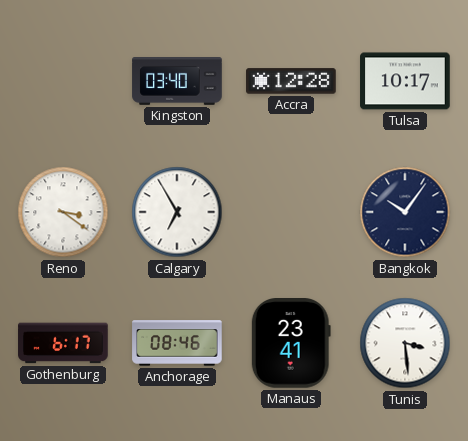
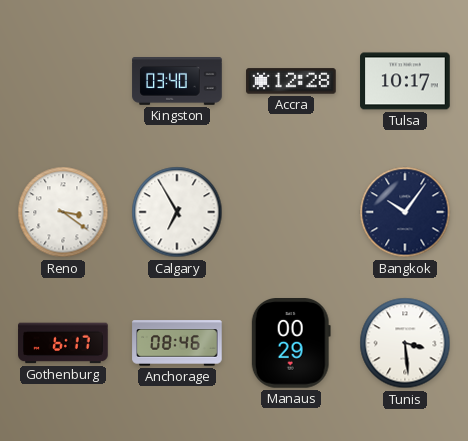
Manaus: 23:41 -> 00:29
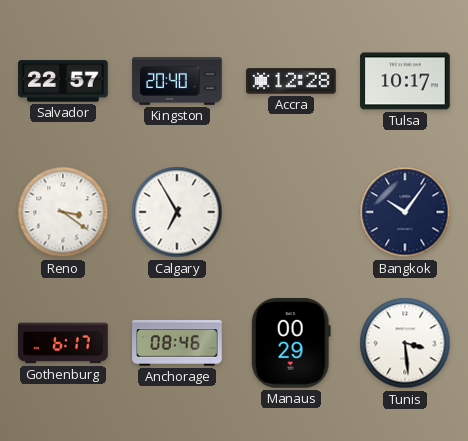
Salvador: none -> 22:57
Kingston: 03:40 -> 20:40
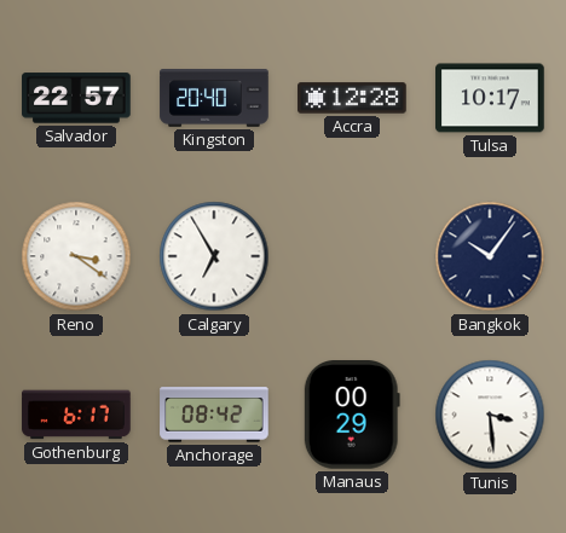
Anchorage: 08:46 -> 08:42
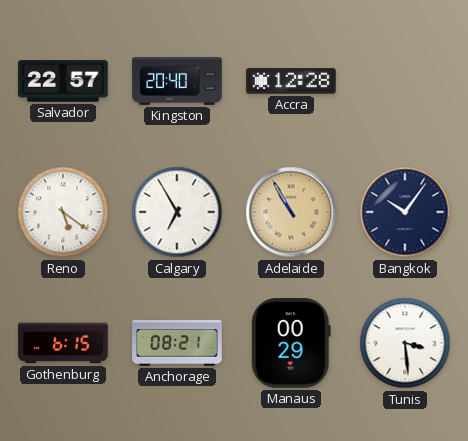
Tulsa: 10:17 -> none
Reno: 3:21 -> 5:21
Adelaide: none -> 10:55
Gothenburg: 6:17 -> 6:15
Anchorage: 08:42 -> 08:21
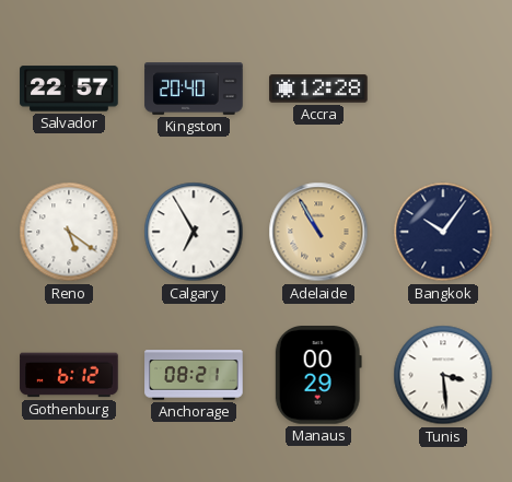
Gothenburg: 6:15 -> 6:12
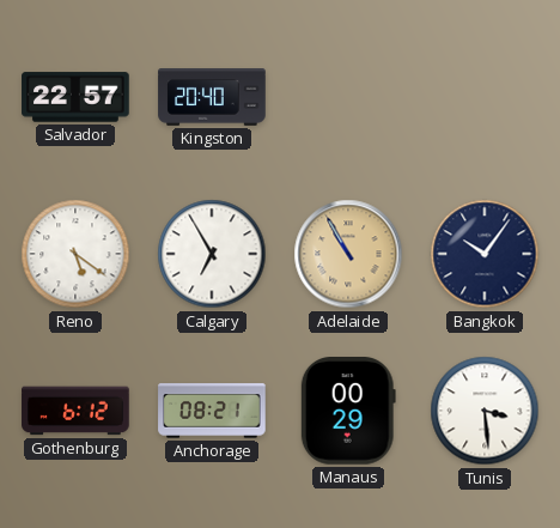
Accra: 12:28 -> none
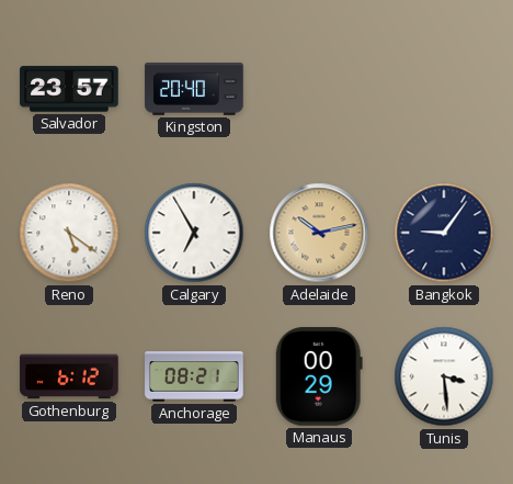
Salvador: 22:57 -> 23:57
Adelaide: 10:55 -> 10:13
Bangkok: 10:06 -> 9:06
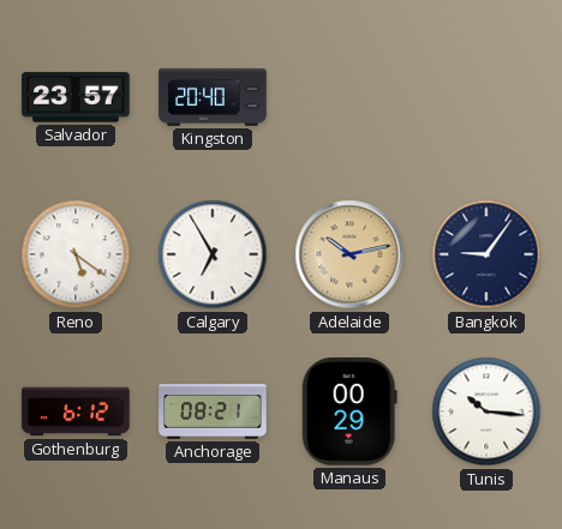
Tunis: 3:29 -> 10:16
